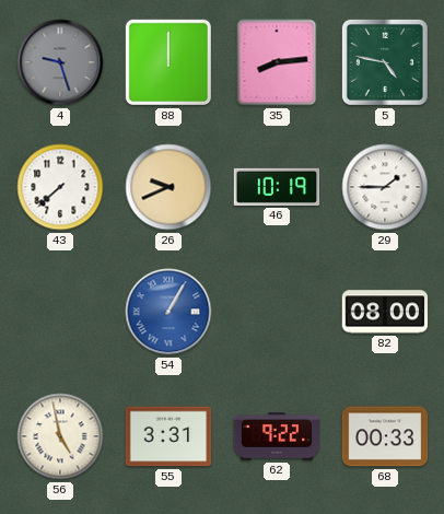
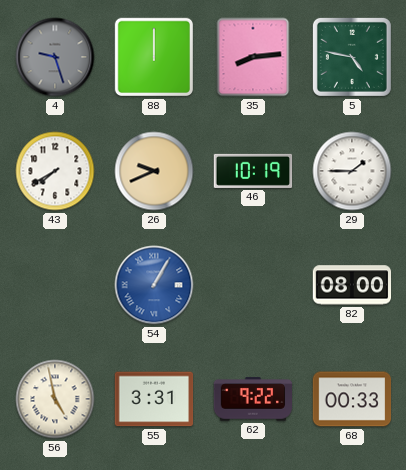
43: 7:38 -> 7:40
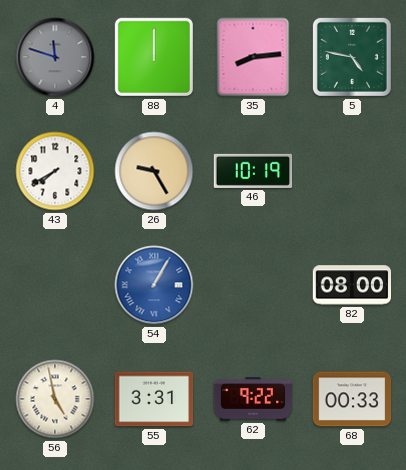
4: 9:27 -> 11:48
26: 9:41 -> 9:25
29: 1:45 -> none
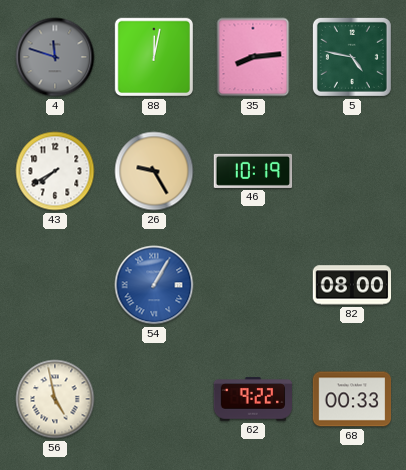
88: 12:00 -> 12:02
55: 3:31 -> none
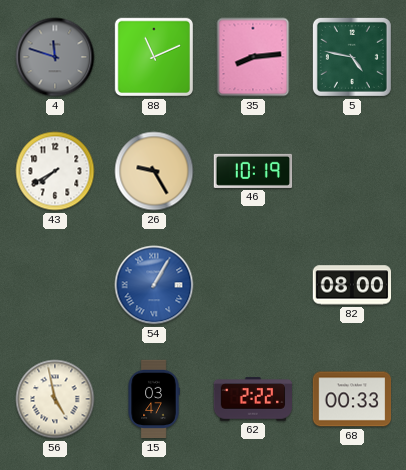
88: 12:02 -> 11:11
15: none -> 03:47
62: 9:22 -> 2:22
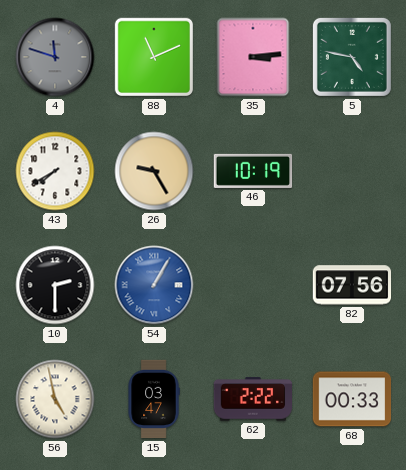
35: 8:14 -> 3:14
10: none -> 2:30
82: 08:00 -> 07:56
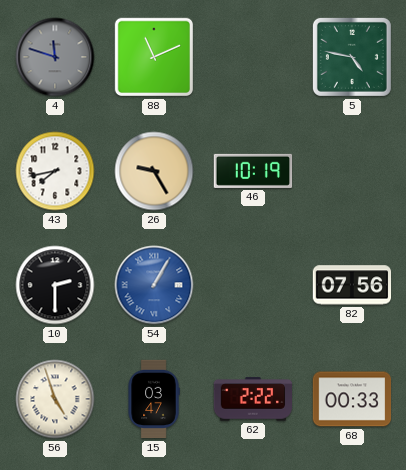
35: 3:14 -> none
43: 7:40 -> 7:43
56: 4:58 -> 4:57
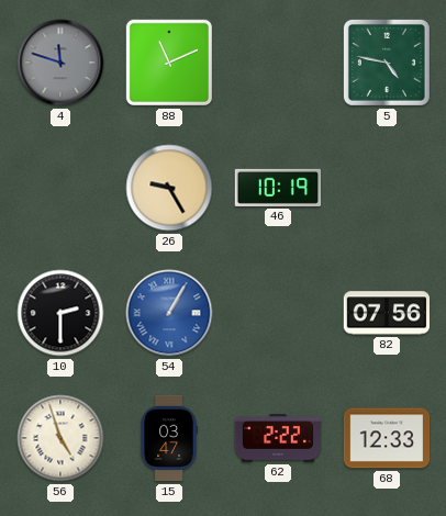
43: 7:43 -> none
68: 00:33 -> 12:33
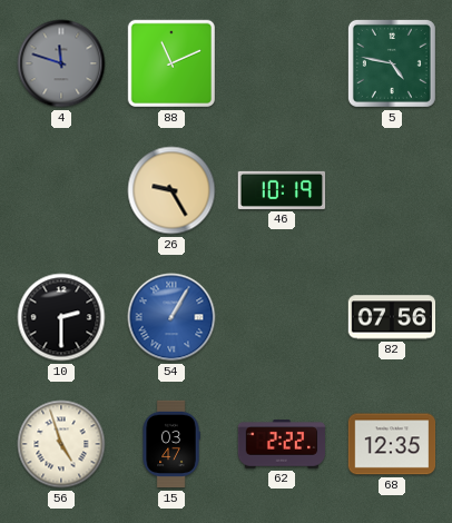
68: 12:33 -> 12:35
